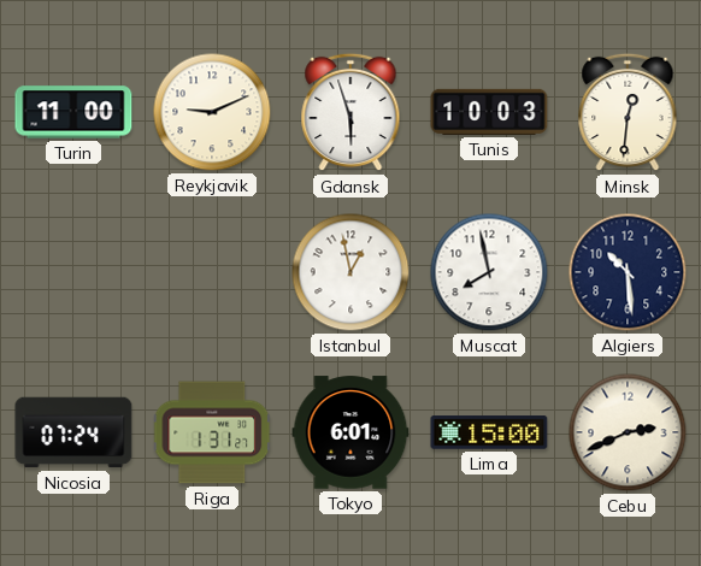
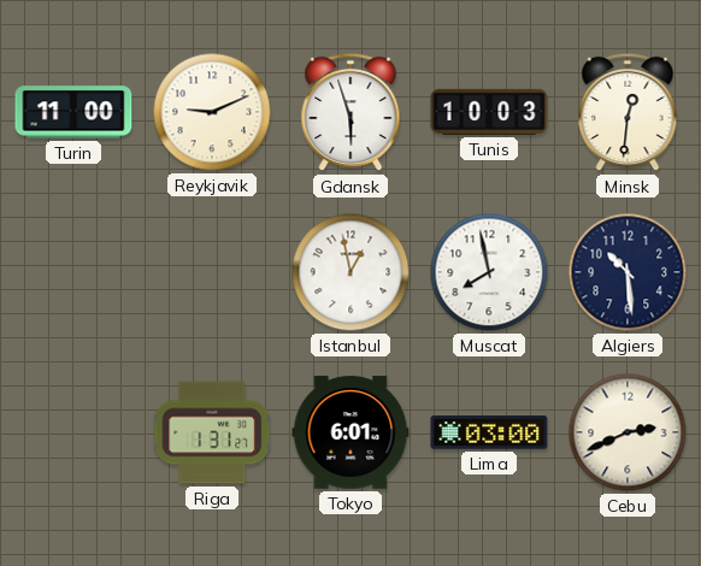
Nicosia: 07:24 -> none
Lima: 15:00 -> 03:00
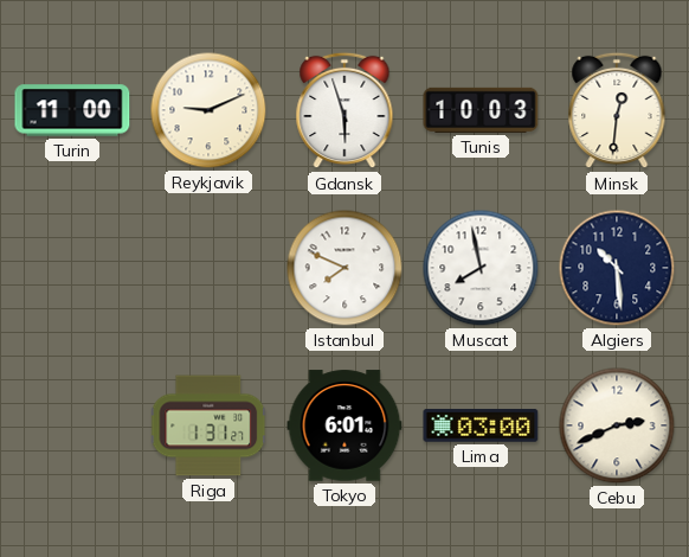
Istanbul: 12:58 -> 7:49
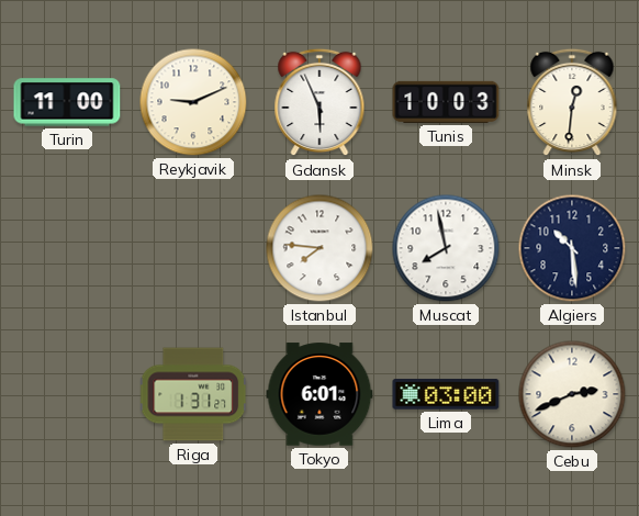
Gdansk: 5:57 -> 5:56
Istanbul: 7:49 -> 7:46
